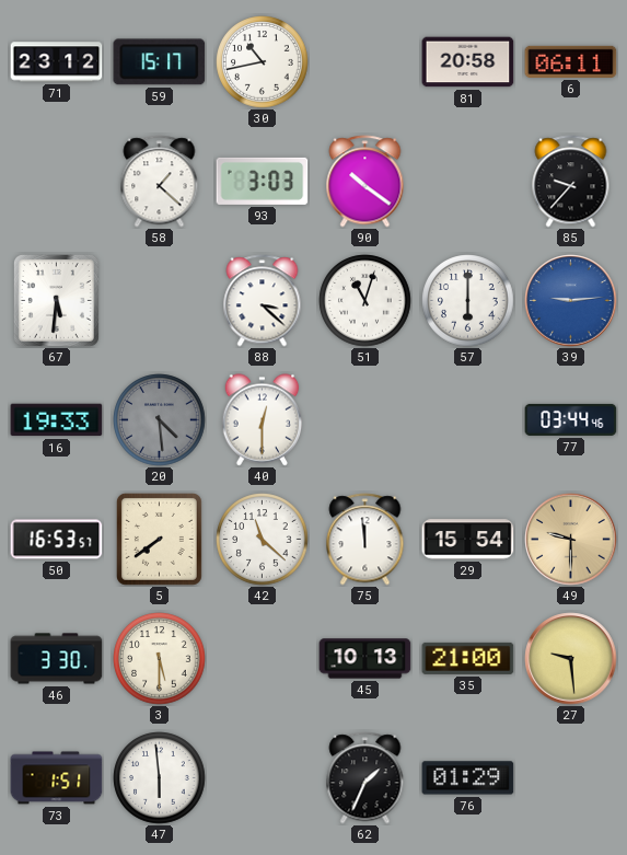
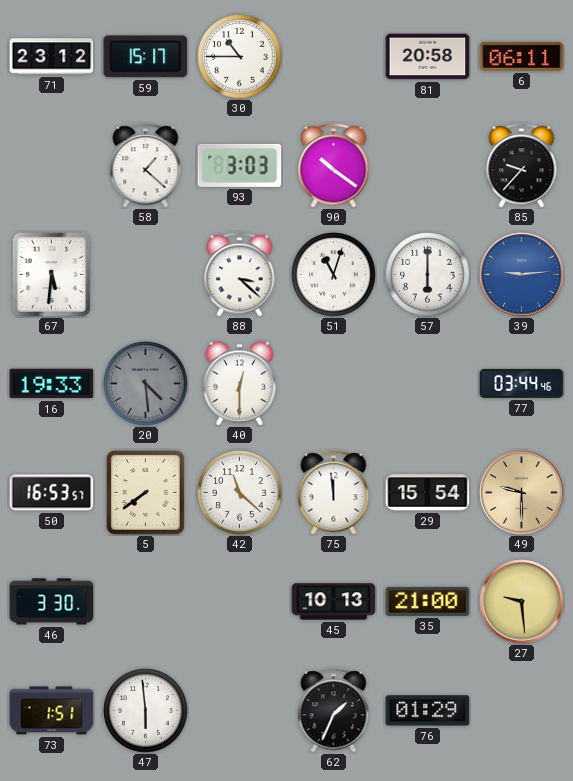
30: 10:43 -> 10:45
3: 5:30 -> none
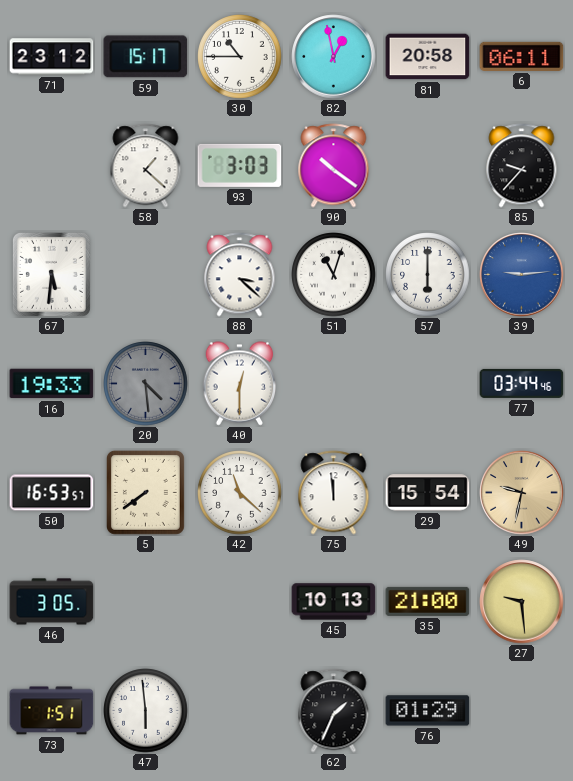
82: none -> 12:58
49: 9:30 -> 9:32
46: 3:30 -> 3:05
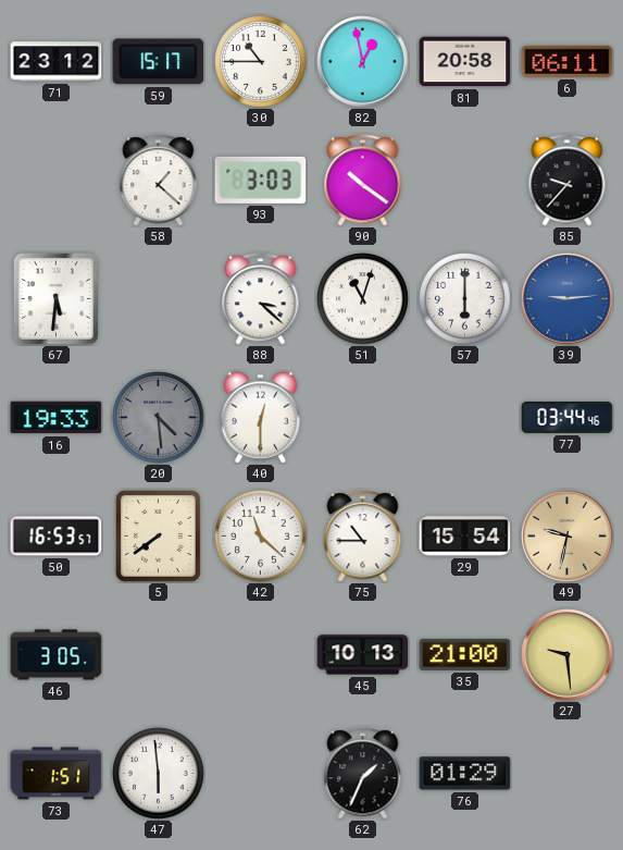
75: 11:59 -> 10:45
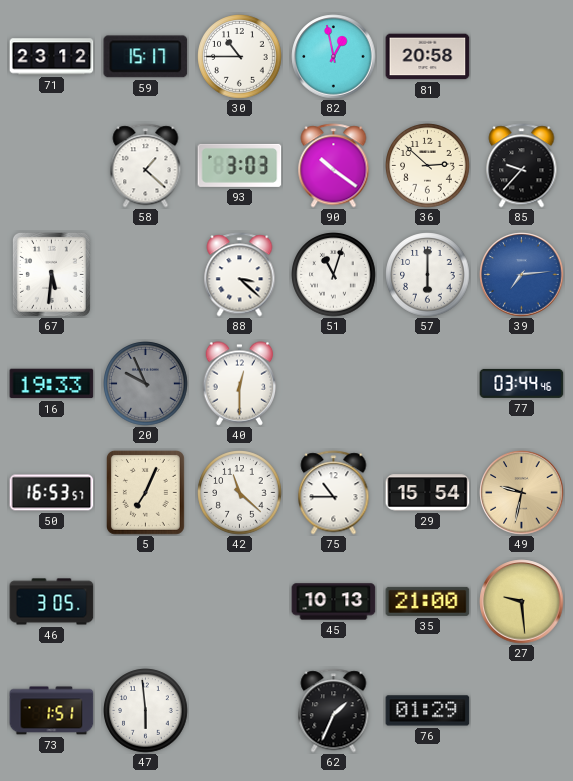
6: 06:11 -> none
36: none -> 2:52
39: 9:14 -> 7:14
20: 4:29 -> 9:56
5: 7:39 -> 7:04
